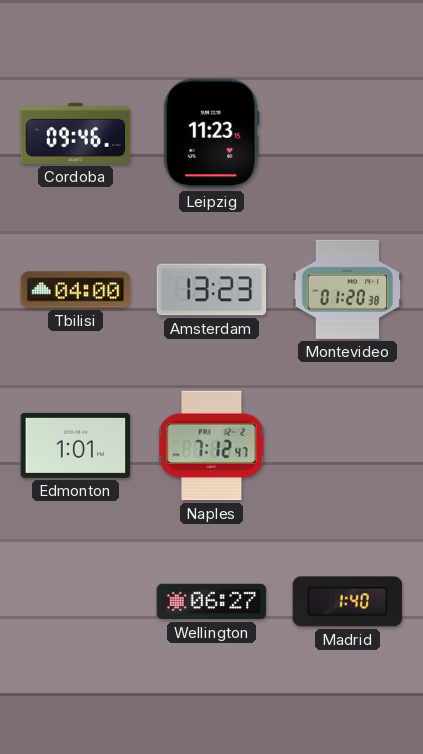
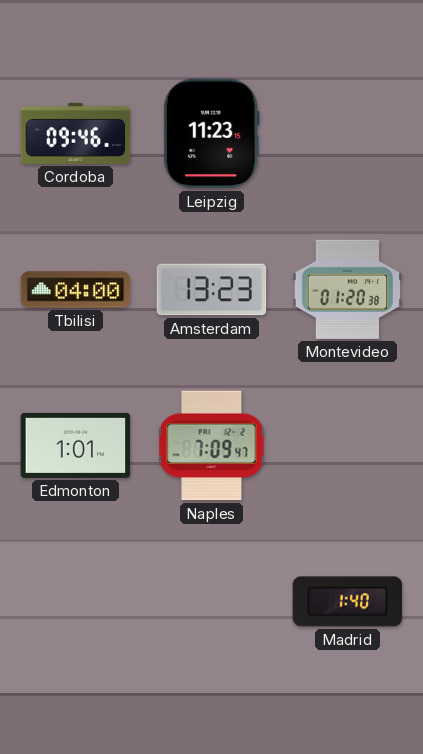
Naples: 7:12 -> 7:09
Wellington: 06:27 -> none
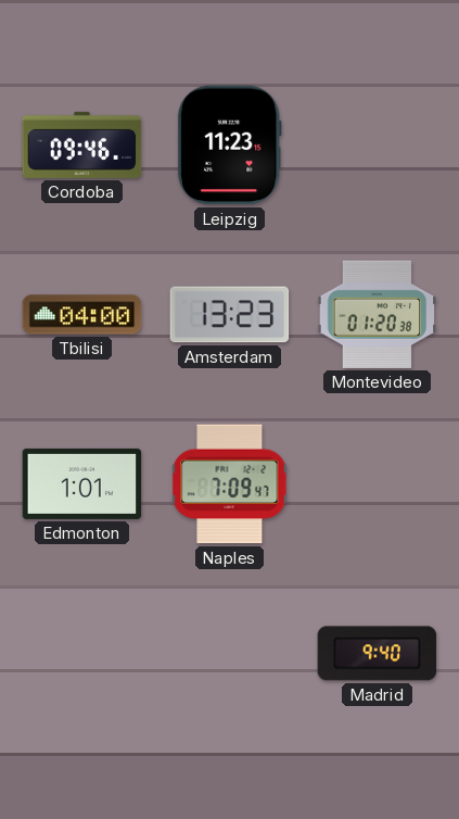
Madrid: 1:40 -> 9:40
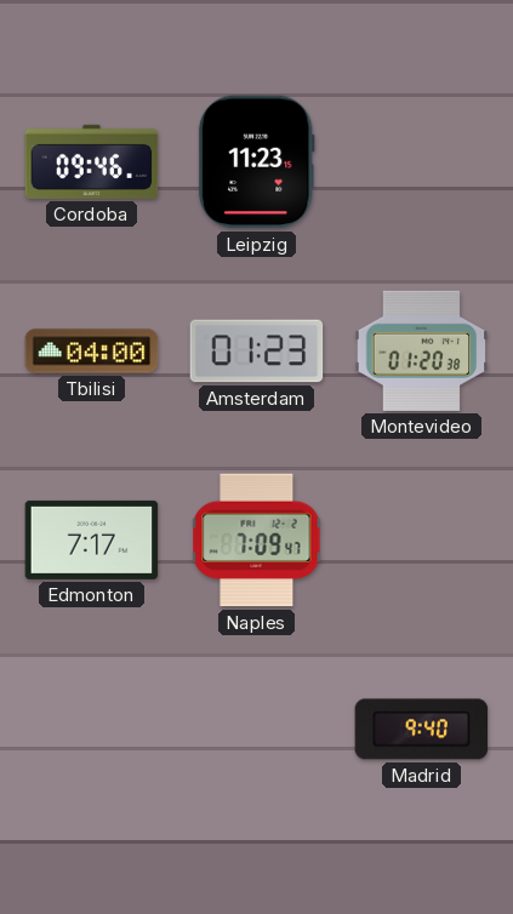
Amsterdam: 13:23 -> 01:23
Edmonton: 1:01 -> 7:17
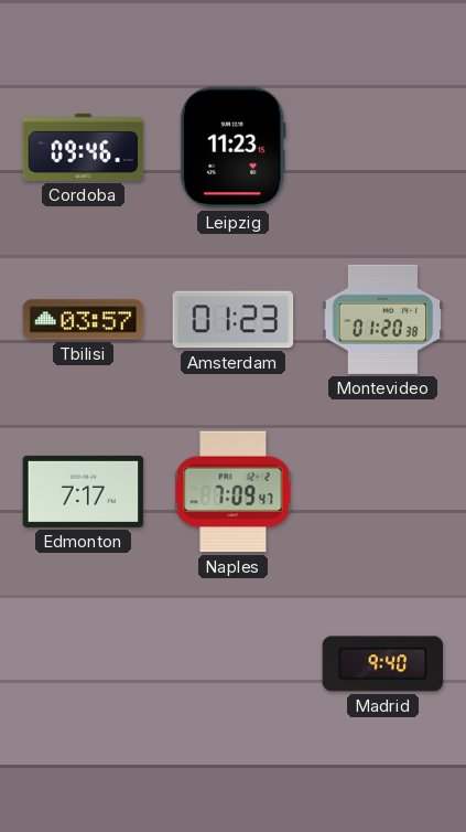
Tbilisi: 04:00 -> 03:57
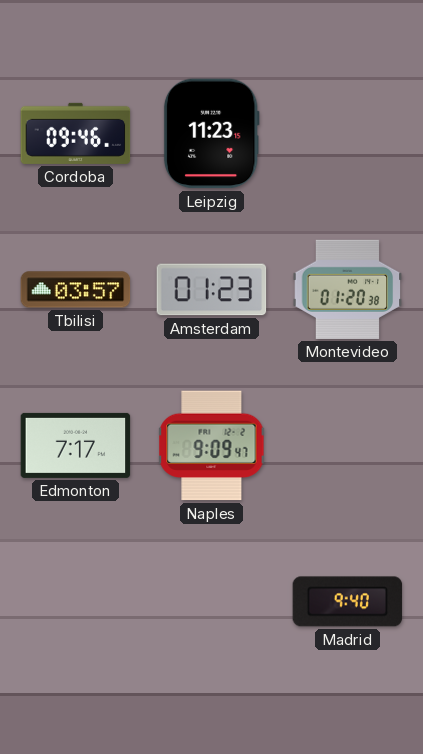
Naples: 7:09 -> 9:09
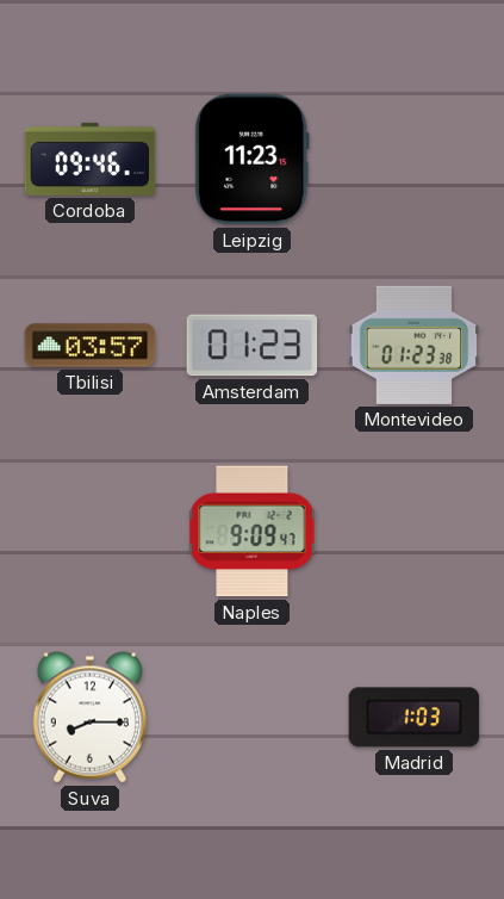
Montevideo: 01:20 -> 01:23
Edmonton: 7:17 -> none
Suva: none -> 8:15
Madrid: 9:40 -> 1:03
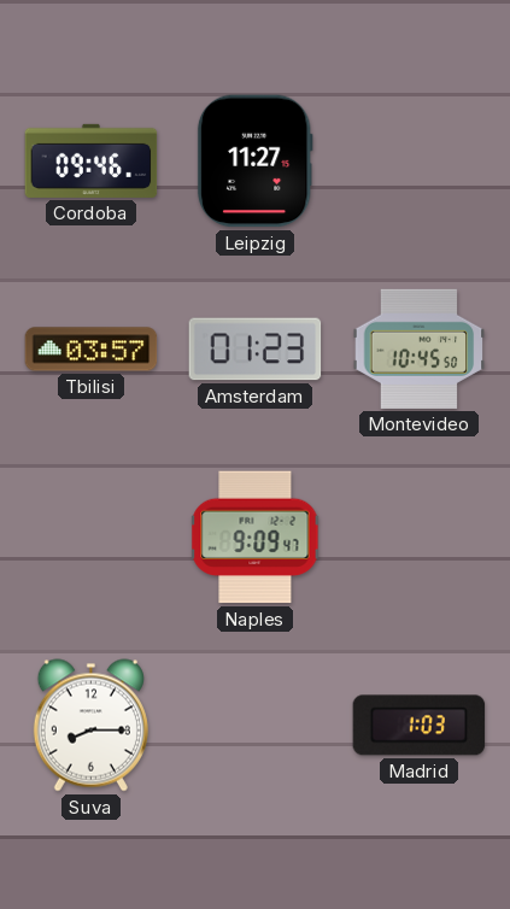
Leipzig: 11:23 -> 11:27
Montevideo: 01:23 -> 10:45
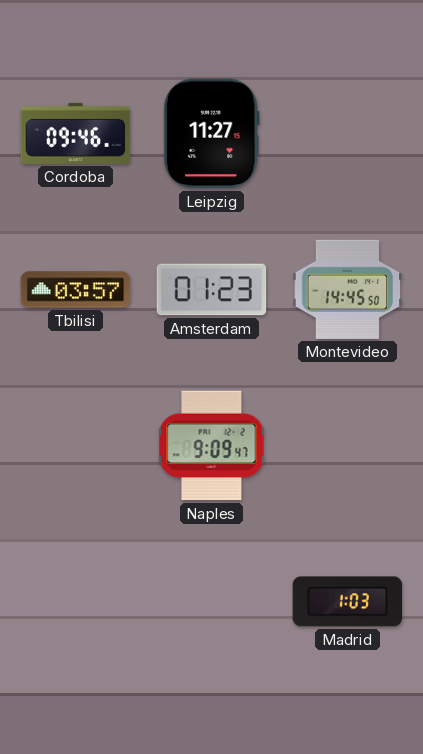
Montevideo: 10:45 -> 14:45
Suva: 8:15 -> none
